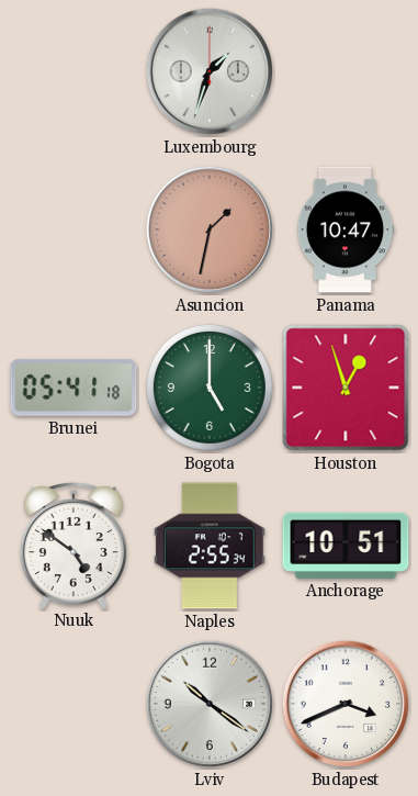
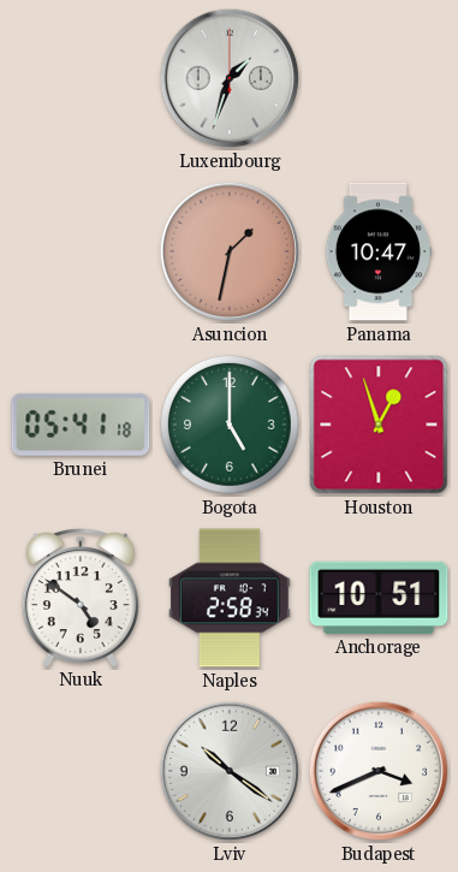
Naples: 2:55 -> 2:58
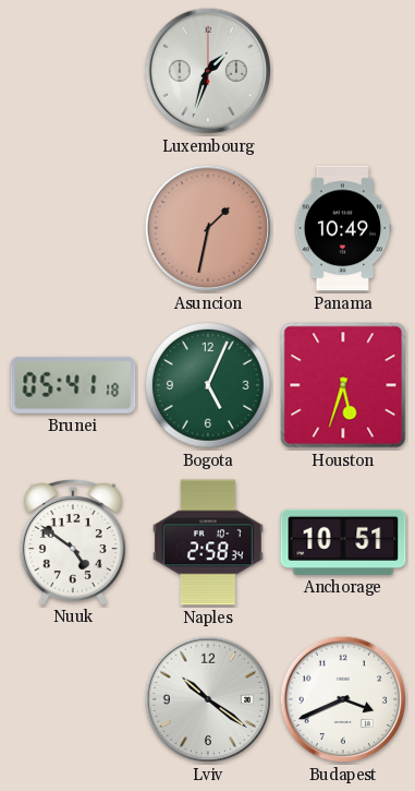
Panama: 10:47 -> 10:49
Bogota: 5:00 -> 5:04
Houston: 12:57 -> 5:33
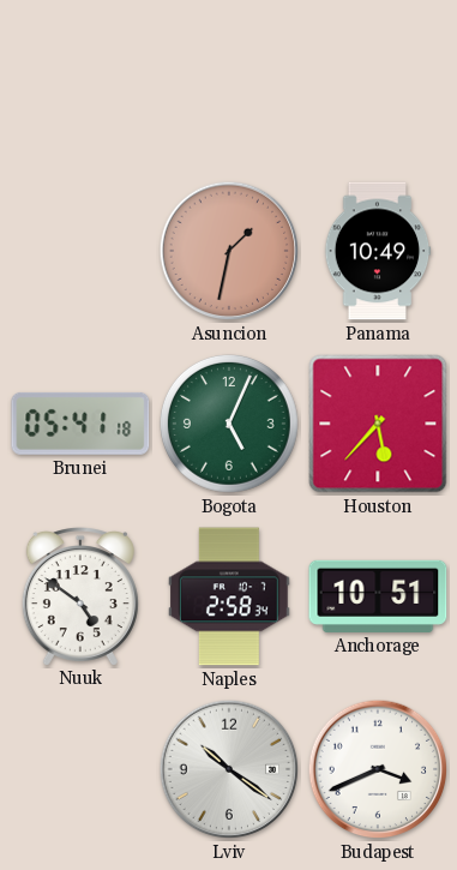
Luxembourg: 1:33 -> none
Houston: 5:33 -> 5:37
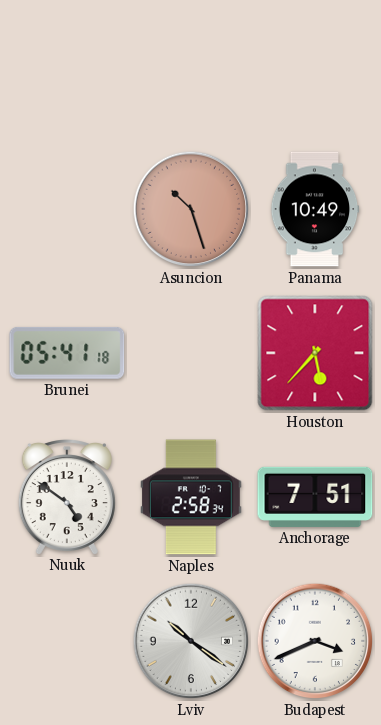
Asuncion: 1:32 -> 10:27
Bogota: 5:04 -> none
Anchorage: 10:51 -> 7:51
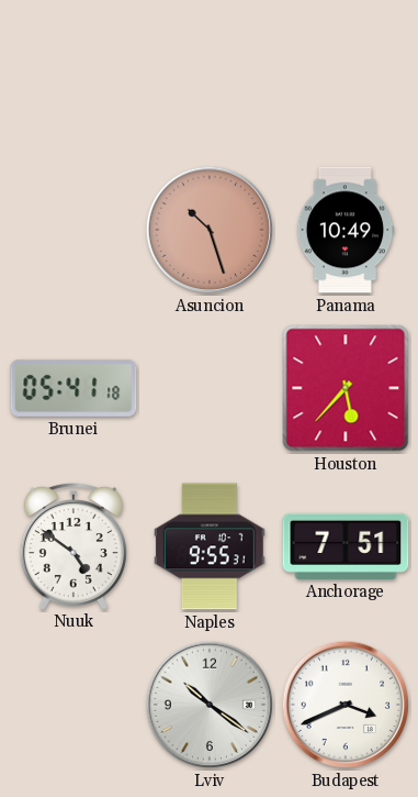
Naples: 2:58 -> 9:55
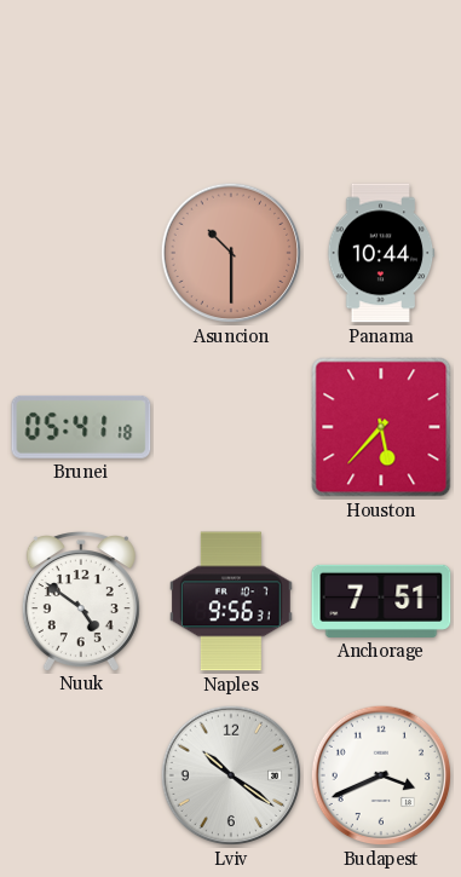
Asuncion: 10:27 -> 10:30
Panama: 10:49 -> 10:44
Naples: 9:55 -> 9:56
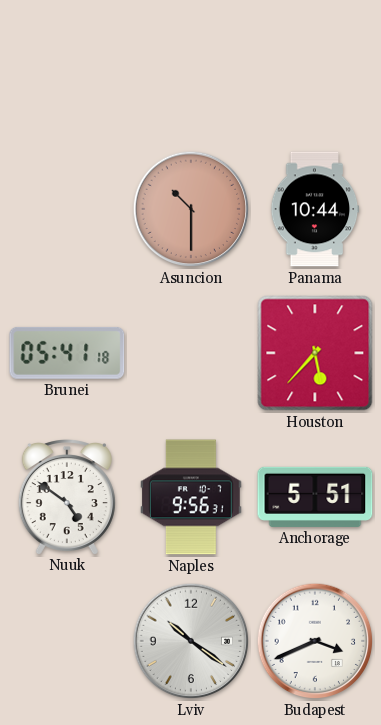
Anchorage: 7:51 -> 5:51
